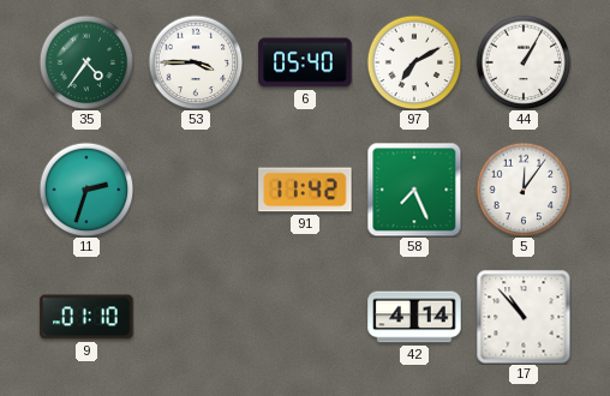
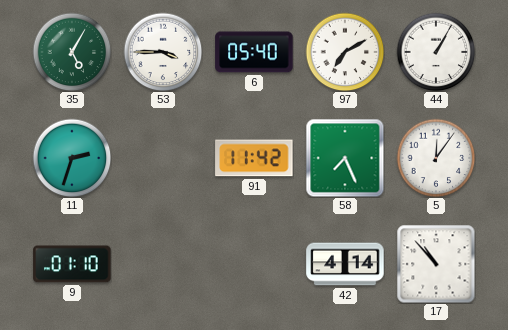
35: 4:36 -> 5:05
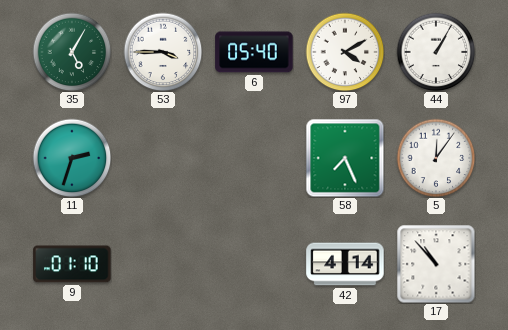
97: 7:10 -> 4:10
91: 11:42 -> none
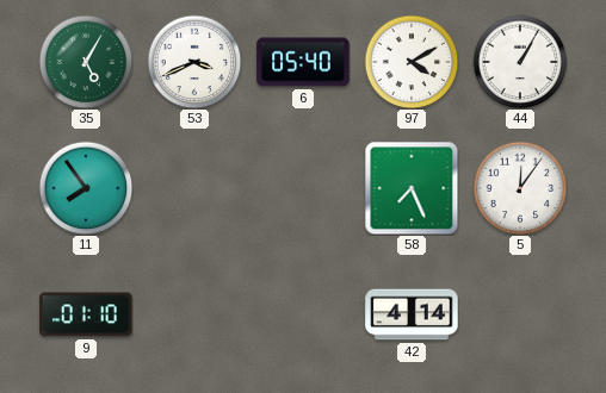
53: 3:45 -> 3:41
11: 2:33 -> 7:54
17: 10:53 -> none
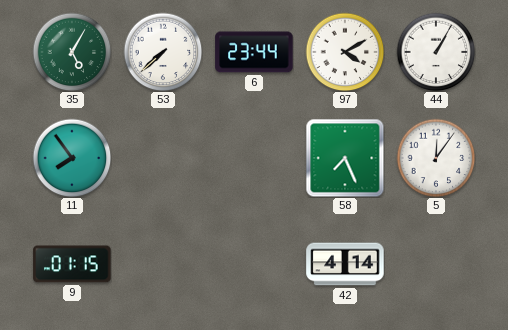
53: 3:41 -> 7:38
6: 05:40 -> 23:44
9: 01:10 -> 01:15
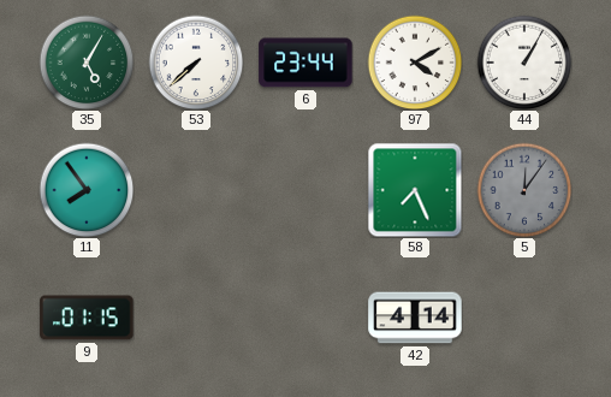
5 dial: white -> grey
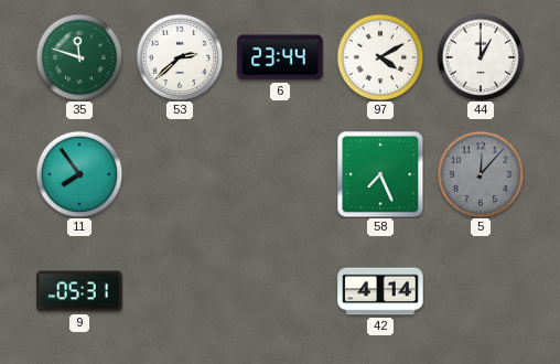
35: 5:05 -> 11:48
53: 7:38 -> 2:38
44: 1:05 -> 1:00
5: 12:06 -> 12:07
9: 01:15 -> 05:31
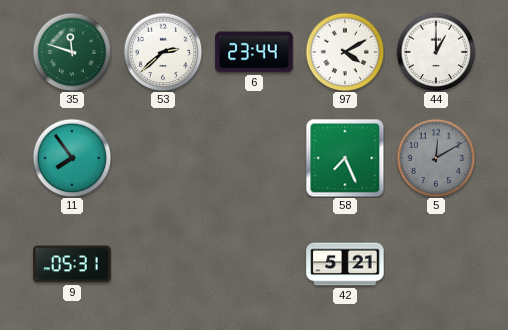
5: 12:07 -> 12:10
42: 4:14 -> 5:21
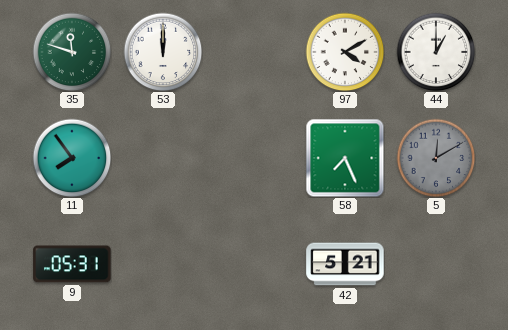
53: 2:38 -> 12:00
6: 23:44 -> none
